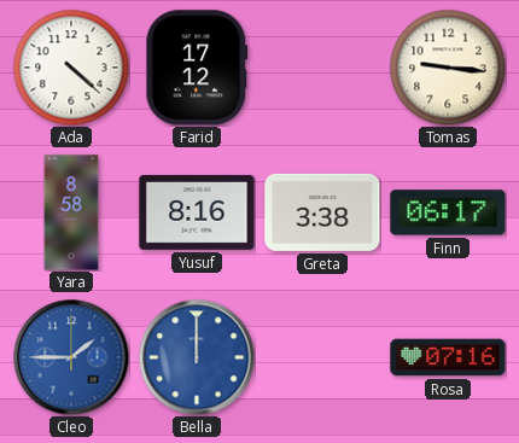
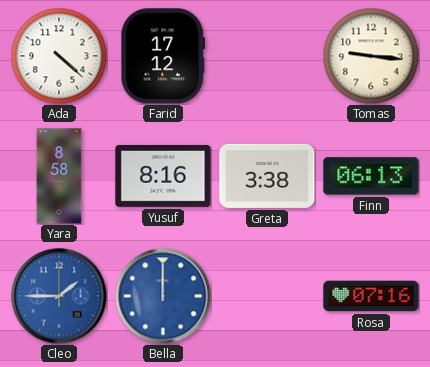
Finn: 06:17 -> 06:13
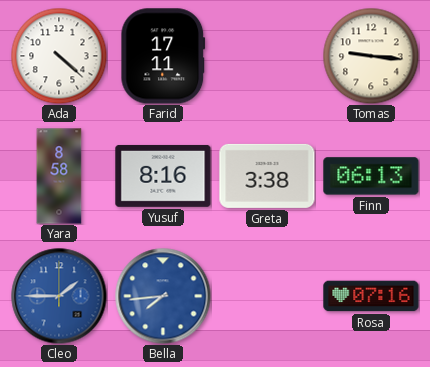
Farid: 17:12 -> 17:11
Bella: 12:00 -> 7:44
